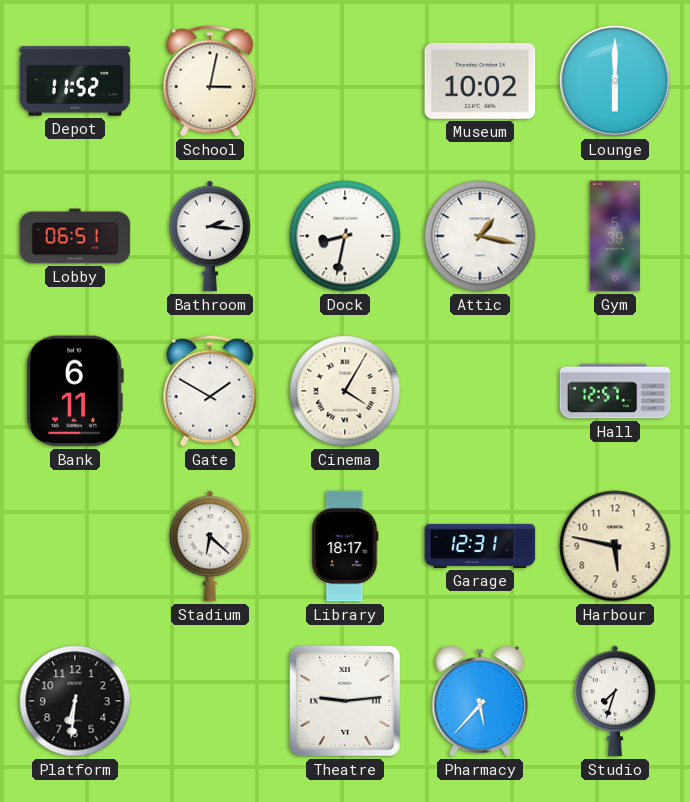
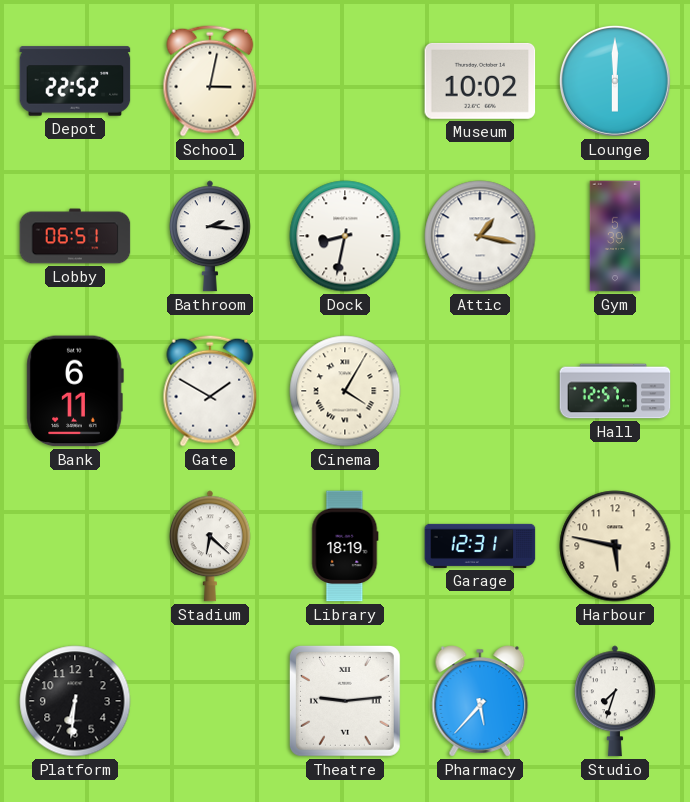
Depot: 11:52 -> 22:52
Library: 18:17 -> 18:19
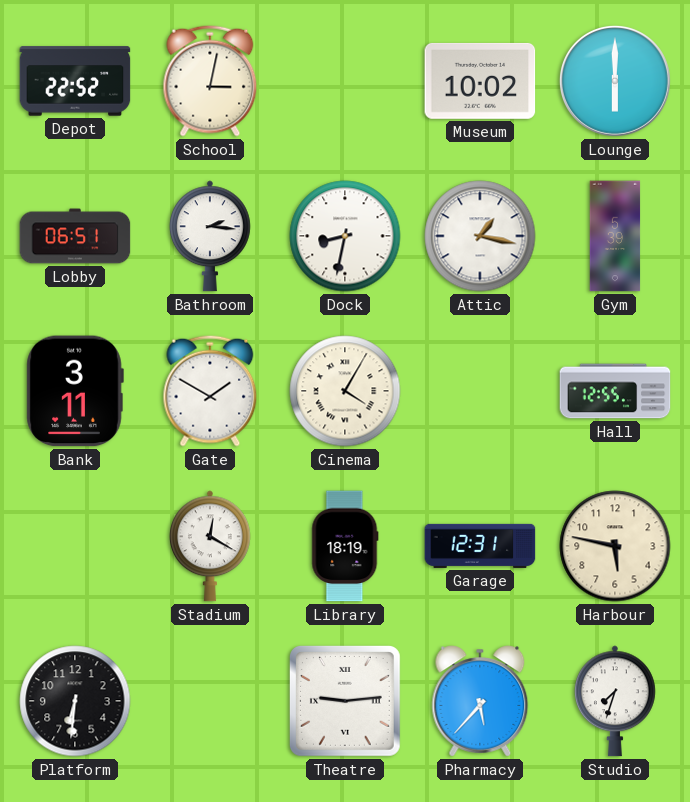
Bank: 6:11 -> 3:11
Hall: 12:57 -> 12:55
Stadium: 6:22 -> 12:20
